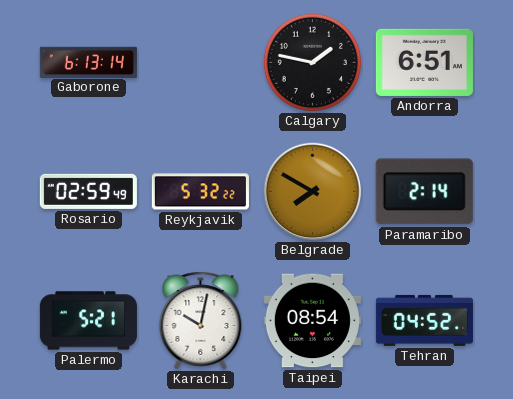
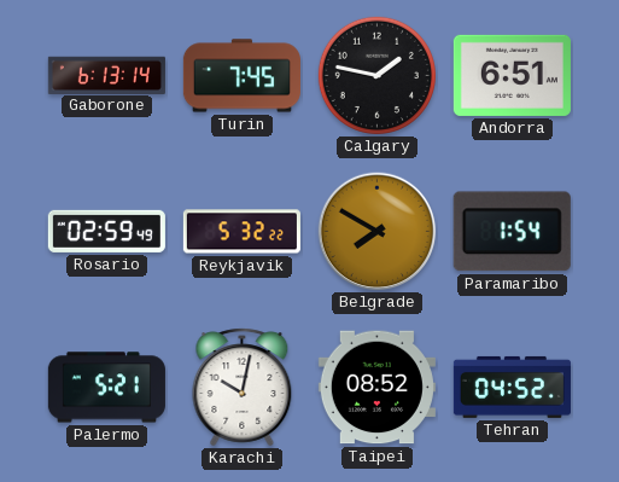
Turin: none -> 7:45
Paramaribo: 2:14 -> 1:54
Taipei: 08:54 -> 08:52
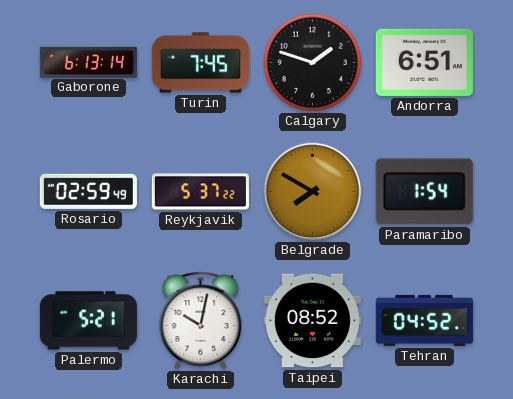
Calgary: 1:47 -> 1:48
Reykjavik: 5:32 -> 5:37
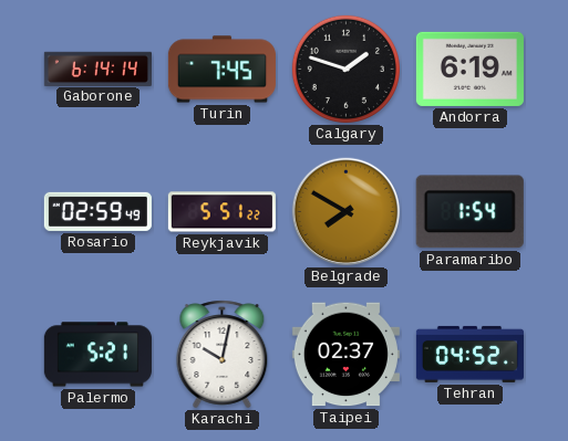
Gaborone: 6:13 -> 6:14
Andorra: 6:51 -> 6:19
Reykjavik: 5:37 -> 5:51
Taipei: 08:52 -> 02:37
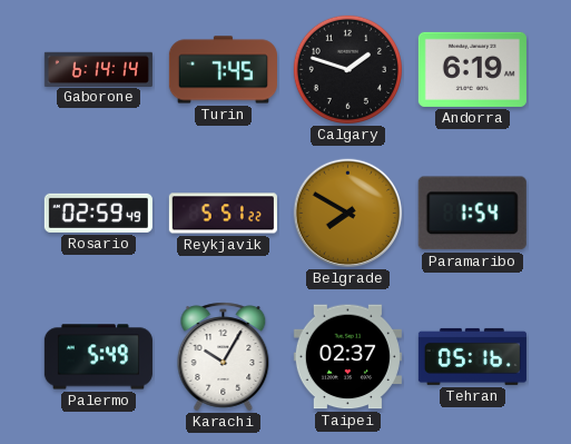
Palermo: 5:21 -> 5:49
Karachi: 10:02 -> 10:05
Tehran: 04:52 -> 05:16
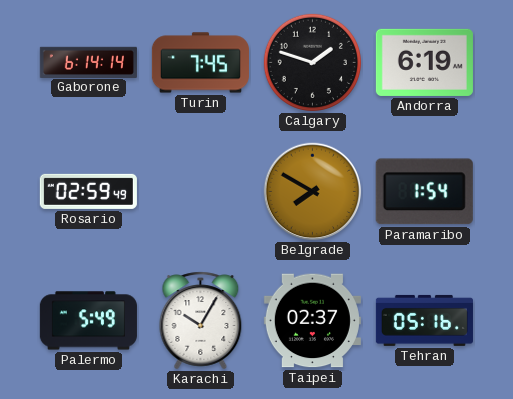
Reykjavik: 5:51 -> none
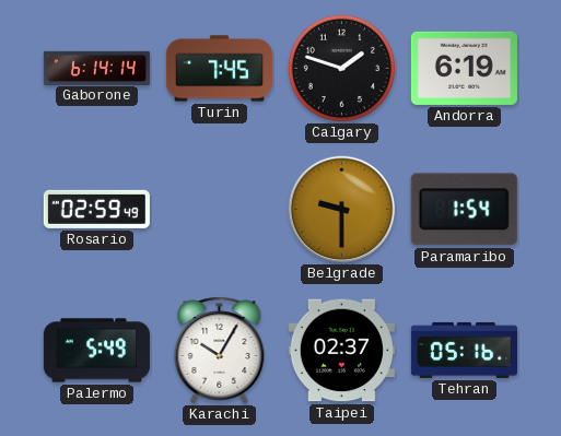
Belgrade: 7:50 -> 9:30
